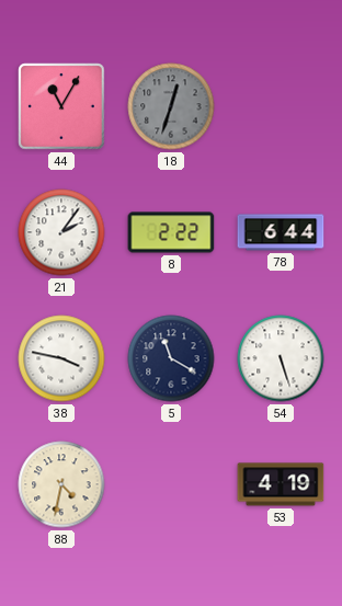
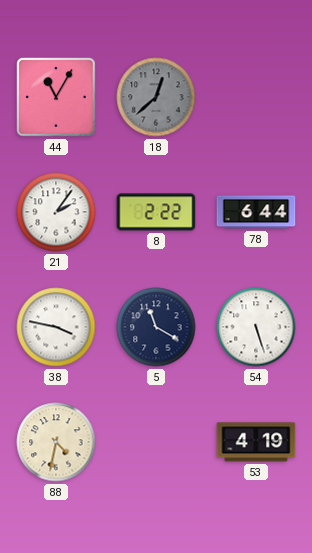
18: 12:33 -> 12:38
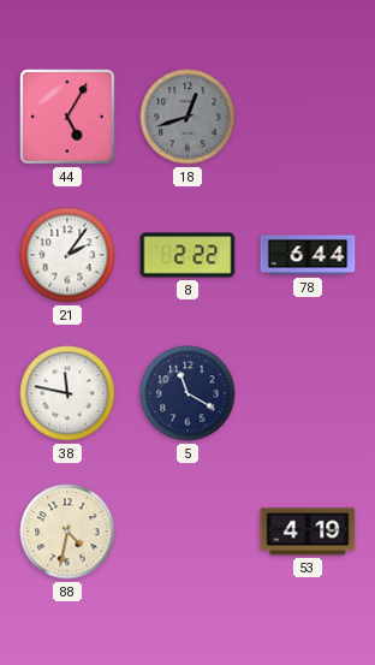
44: 11:05 -> 5:05
18: 12:38 -> 12:42
38: 3:47 -> 11:47
54: 5:27 -> none
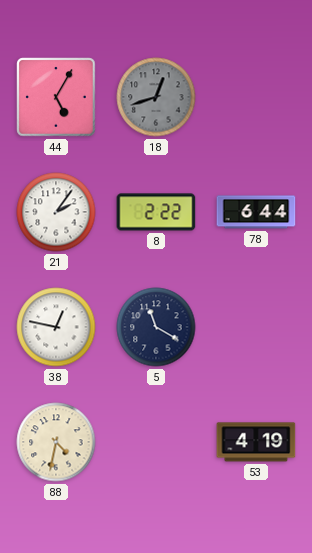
38: 11:47 -> 12:47
